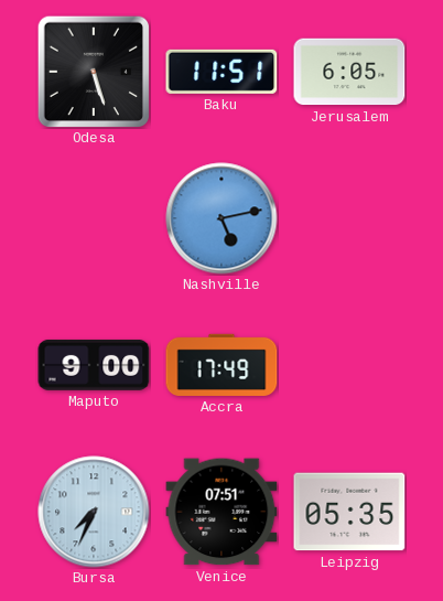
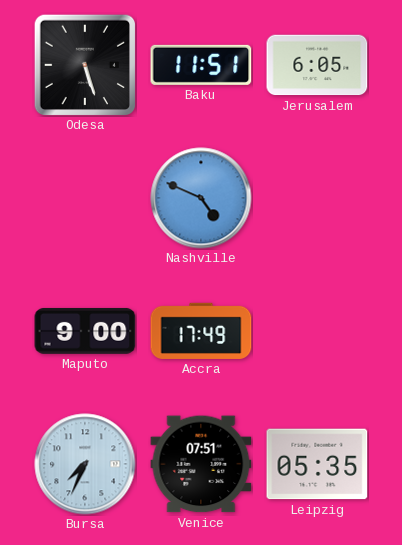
Nashville: 5:13 -> 4:49
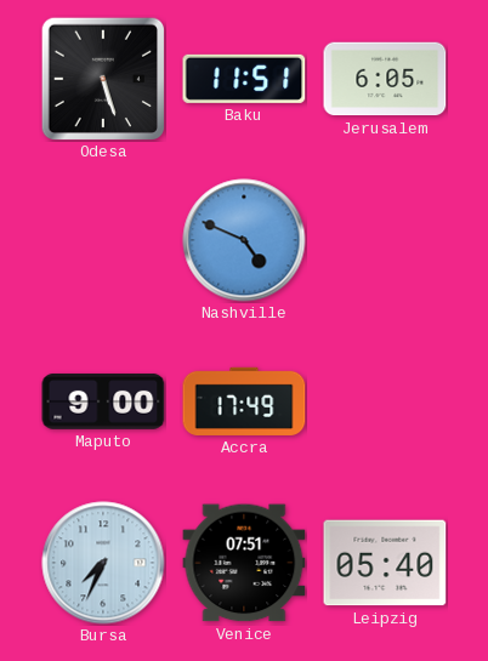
Leipzig: 05:35 -> 05:40
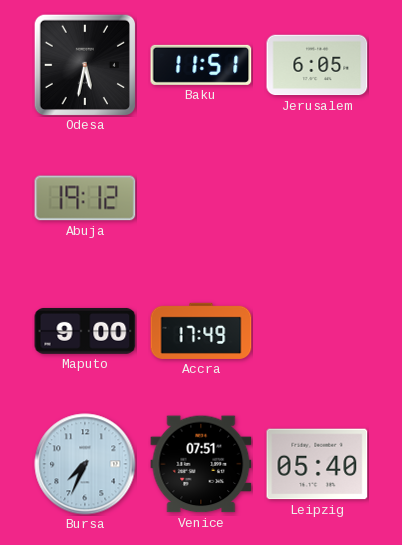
Odesa: 5:27 -> 5:32
Abuja: none -> 19:12
Nashville: 4:49 -> none
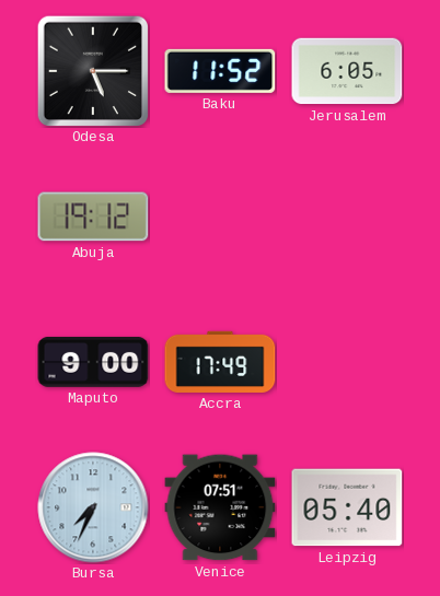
Odesa: 5:32 -> 5:15
Baku: 11:51 -> 11:52
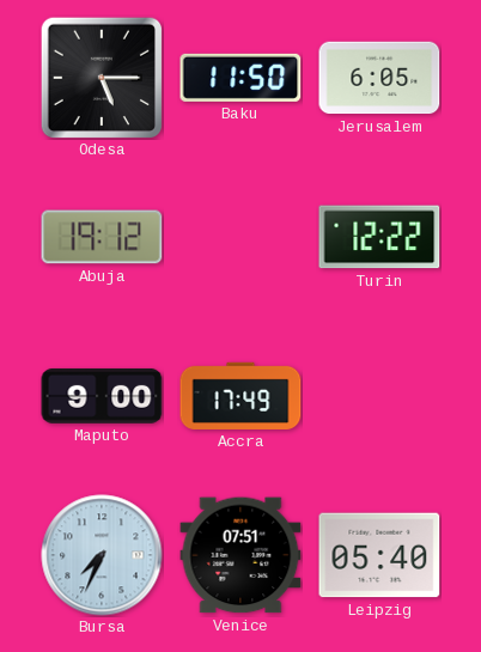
Baku: 11:52 -> 11:50
Turin: none -> 12:22
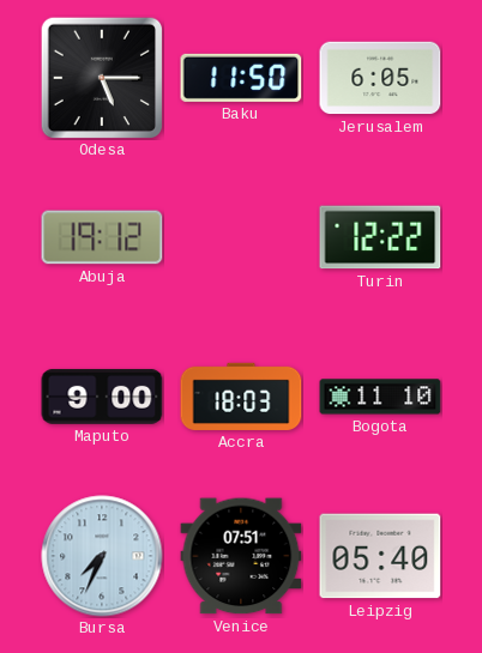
Accra: 17:49 -> 18:03
Bogota: none -> 11:10
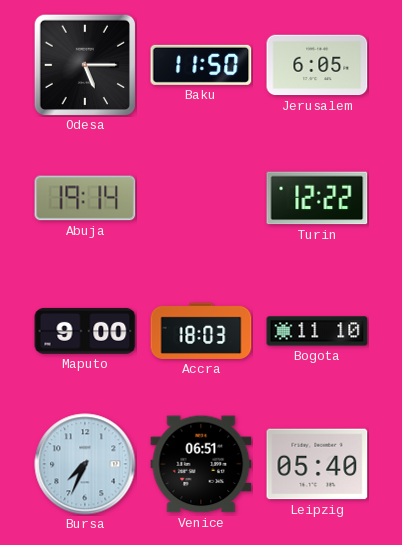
Abuja: 19:12 -> 19:14
Venice: 07:51 -> 06:51
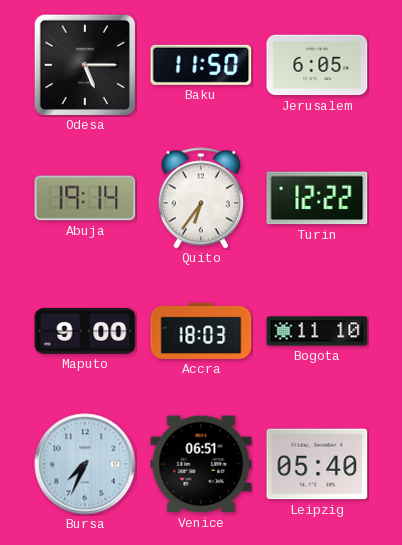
Quito: none -> 6:36
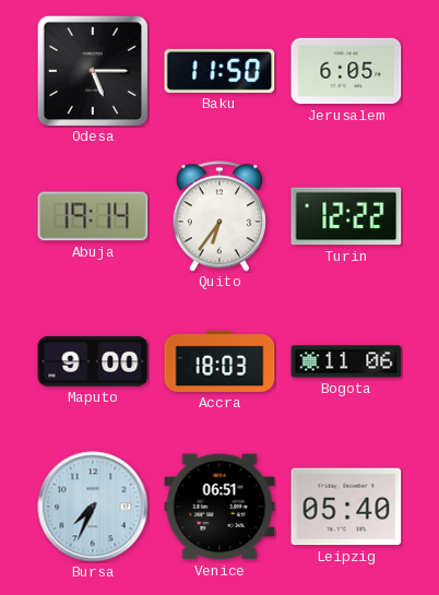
Bogota: 11:10 -> 11:06
